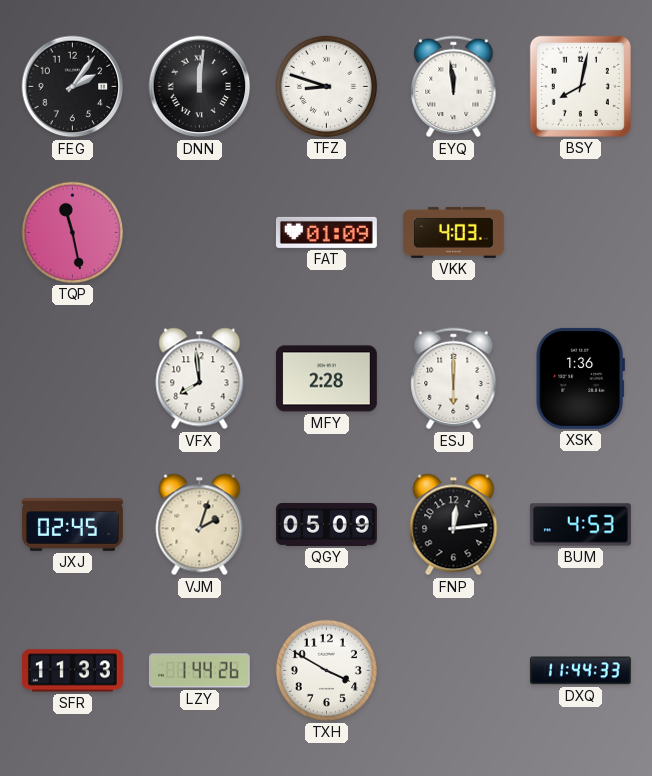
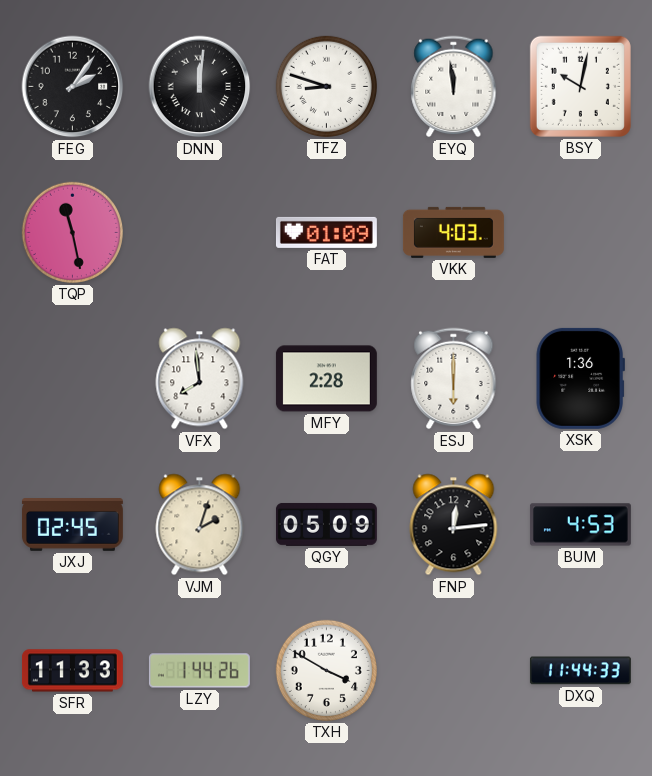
BSY: 8:02 -> 10:02
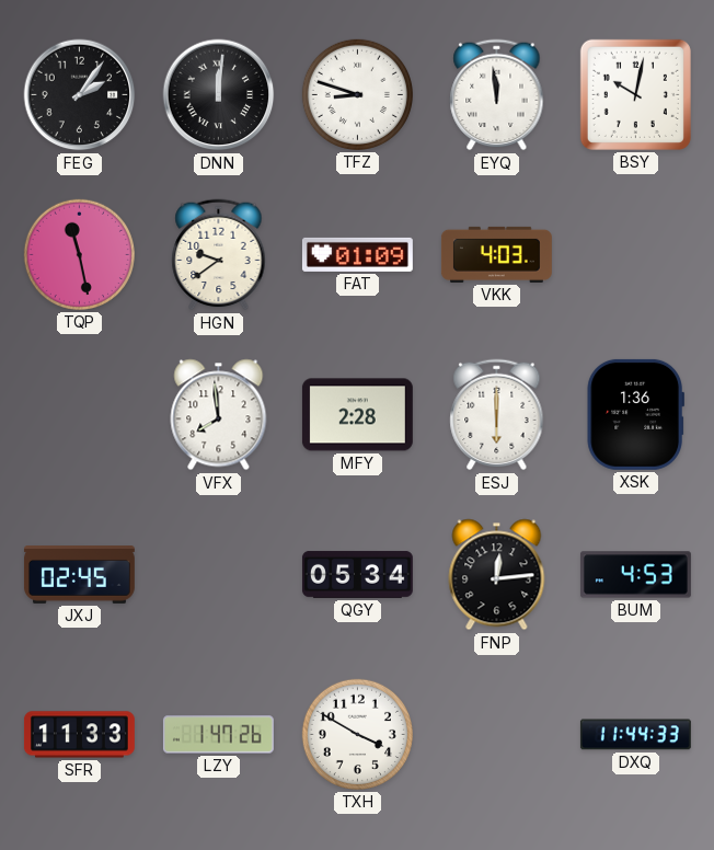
HGN: none -> 9:39
VJM: 2:03 -> none
QGY: 05:09 -> 05:34
LZY: 1:44 -> 1:47
